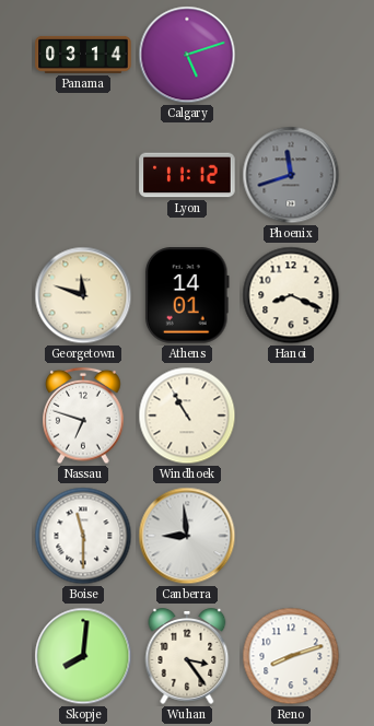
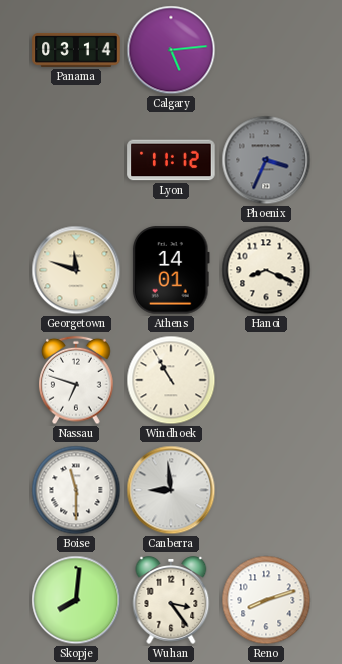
Calgary: 5:12 -> 5:14
Phoenix: 11:42 -> 3:34
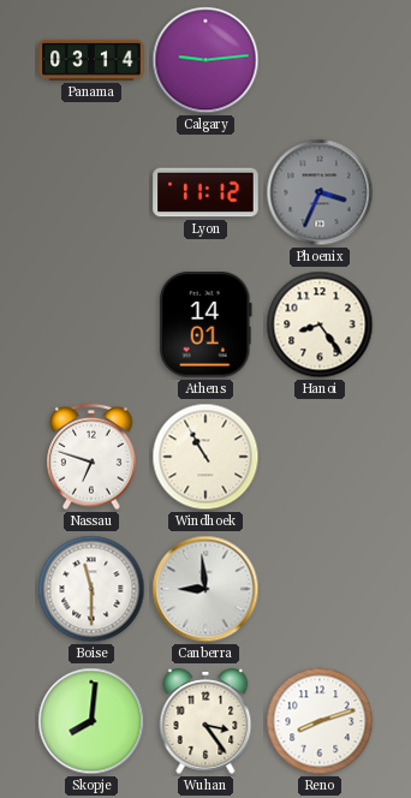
Calgary: 5:14 -> 9:14
Georgetown: 11:48 -> none
Hanoi: 8:19 -> 8:24
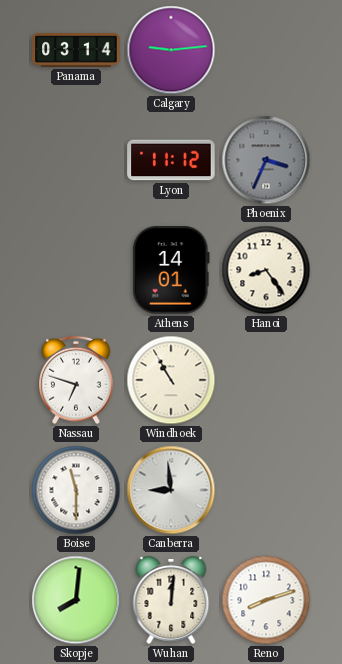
Wuhan: 3:24 -> 12:01
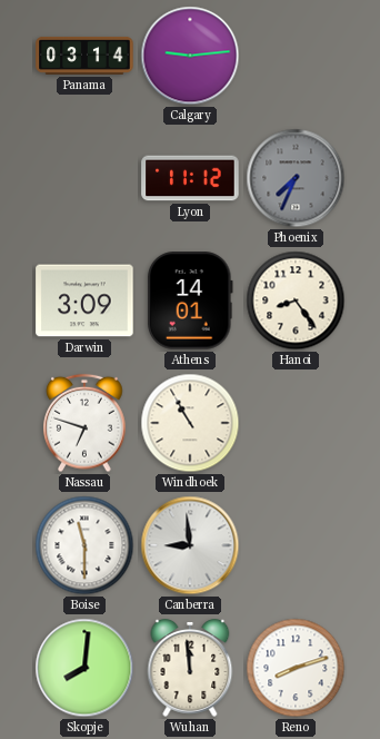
Phoenix: 3:34 -> 7:34
Darwin: none -> 3:09
Wuhan: 12:01 -> 11:59
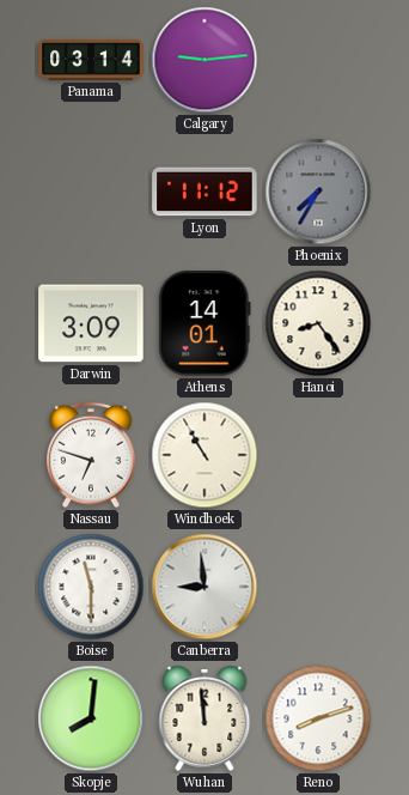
Phoenix: 7:34 -> 7:35
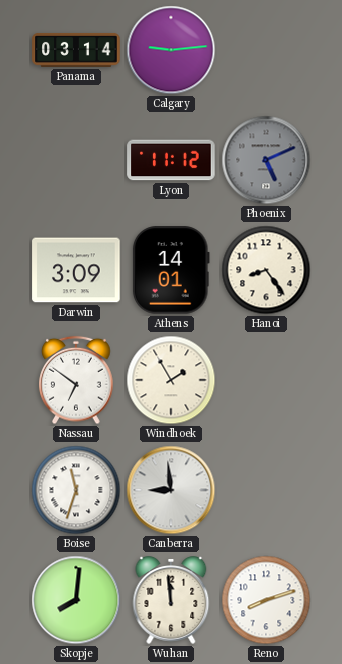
Phoenix: 7:35 -> 5:11
Nassau: 6:48 -> 6:51
Windhoek: 10:55 -> 1:55
Boise: 11:30 -> 11:33
